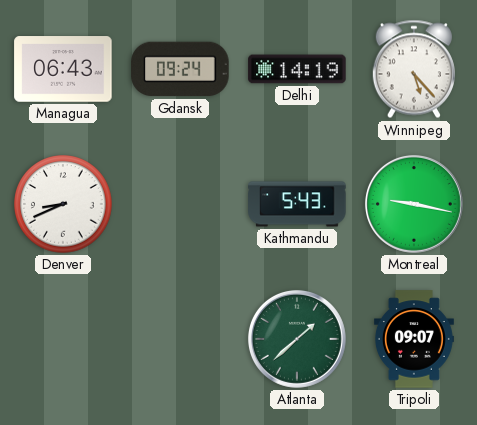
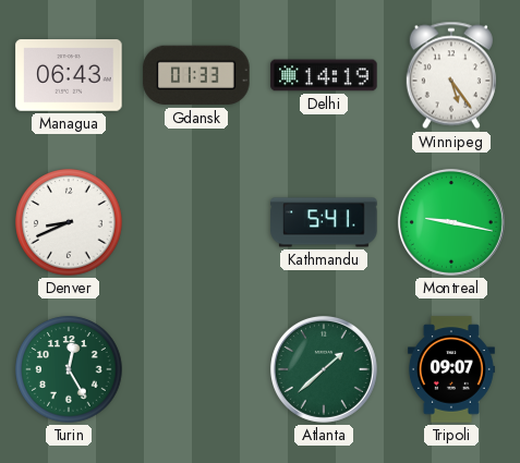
Gdansk: 09:24 -> 01:33
Winnipeg: 5:23 -> 5:24
Kathmandu: 5:43 -> 5:41
Turin: none -> 12:25
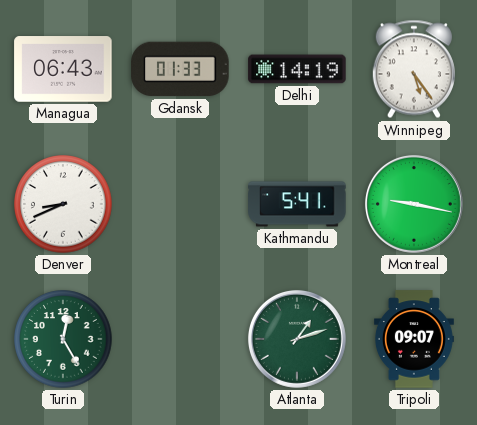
Atlanta: 1:38 -> 1:12
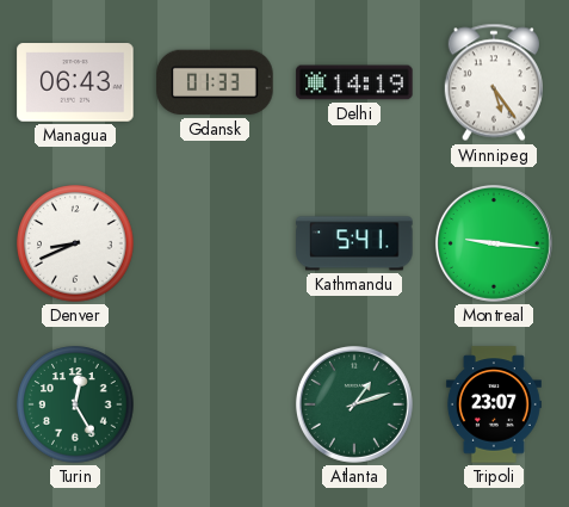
Montreal: 9:17 -> 9:16
Tripoli: 09:07 -> 23:07
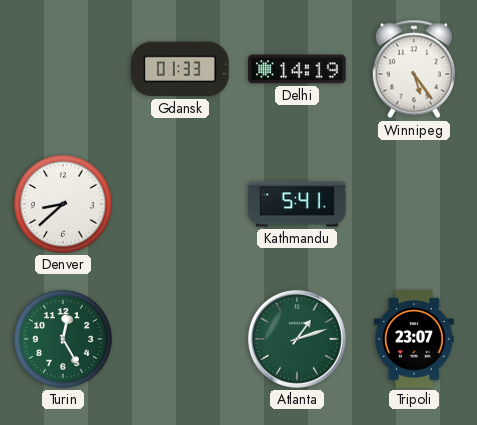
Managua: 06:43 -> none
Denver: 8:41 -> 8:38
Montreal: 9:16 -> none
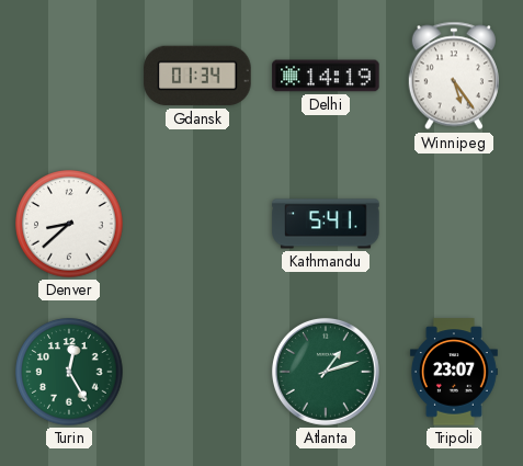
Gdansk: 01:33 -> 01:34
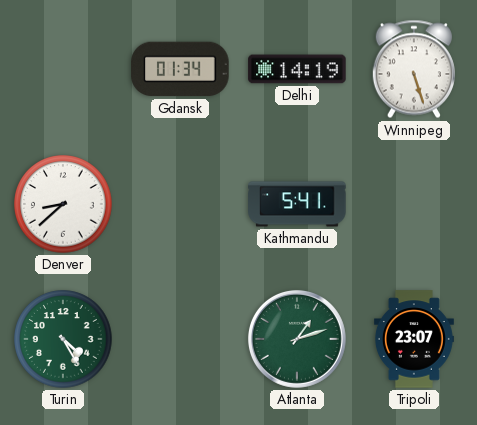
Winnipeg: 5:24 -> 5:27
Turin: 12:25 -> 4:25
